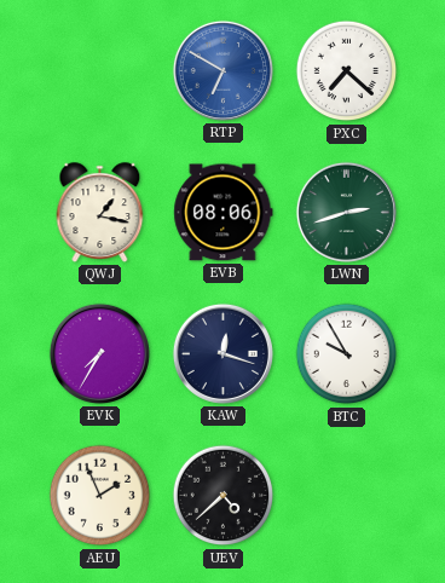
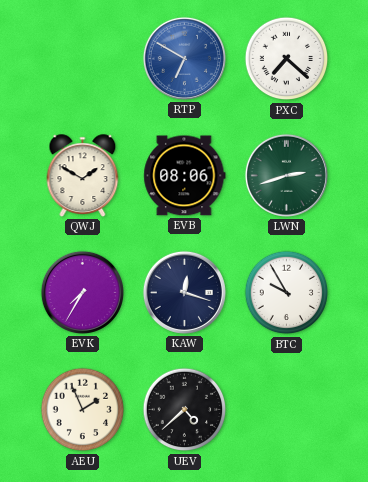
QWJ: 1:17 -> 1:50
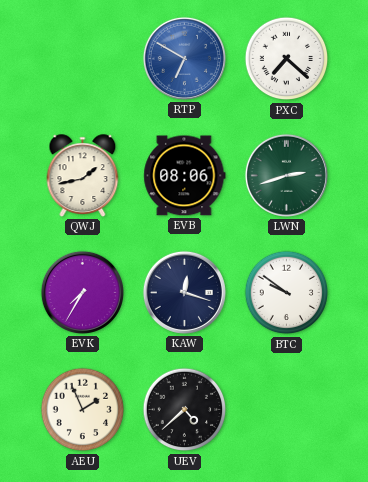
QWJ: 1:50 -> 1:43
BTC: 9:55 -> 9:51
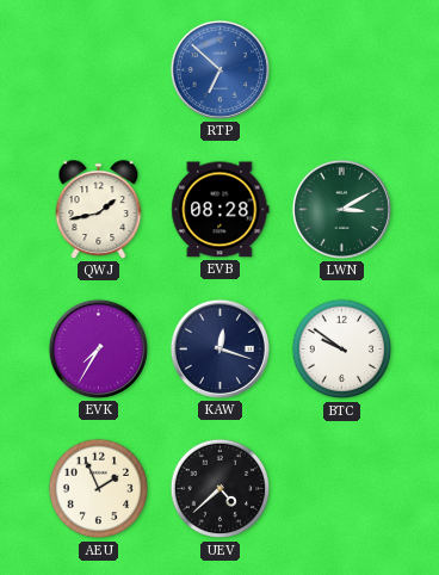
RTP: 6:50 -> 6:52
PXC: 7:22 -> none
EVB: 08:06 -> 08:28
LWN: 2:42 -> 3:10
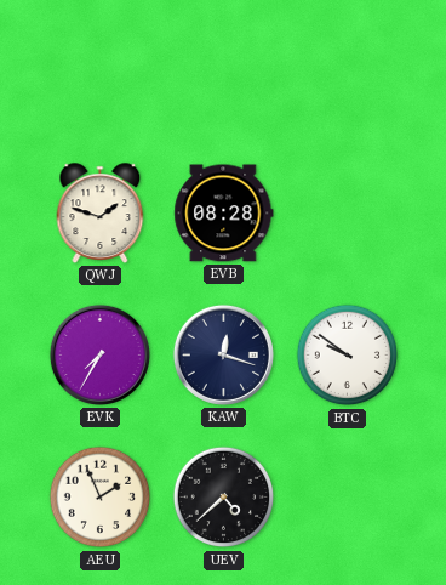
RTP: 6:52 -> none
QWJ: 1:43 -> 1:48
LWN: 3:10 -> none
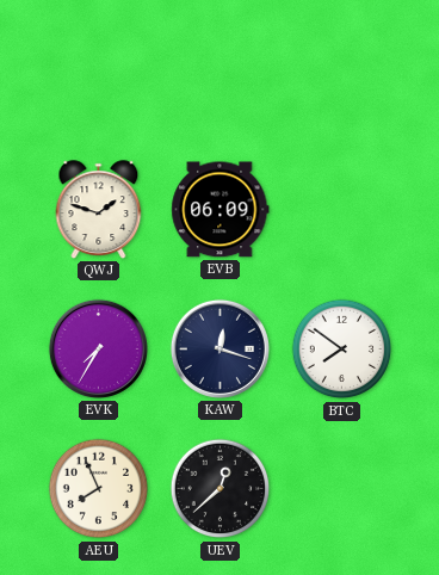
EVB: 08:28 -> 06:09
BTC: 9:51 -> 7:51
AEU: 1:56 -> 7:56
UEV: 4:38 -> 12:38
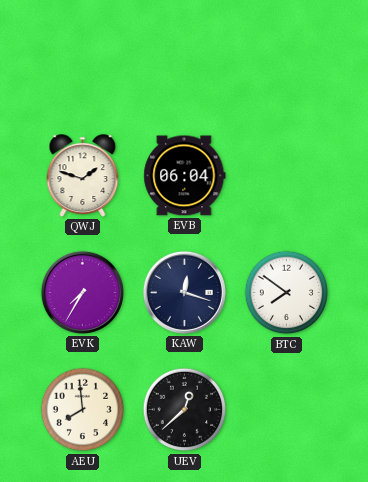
EVB: 06:09 -> 06:04
AEU: 7:56 -> 7:59
